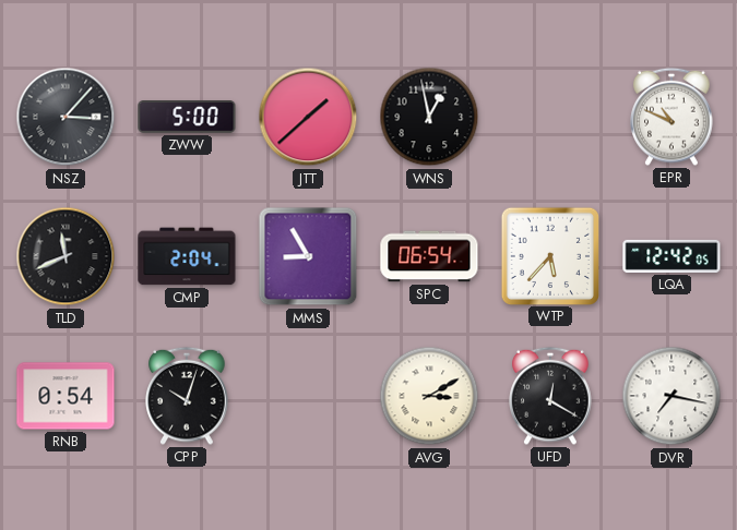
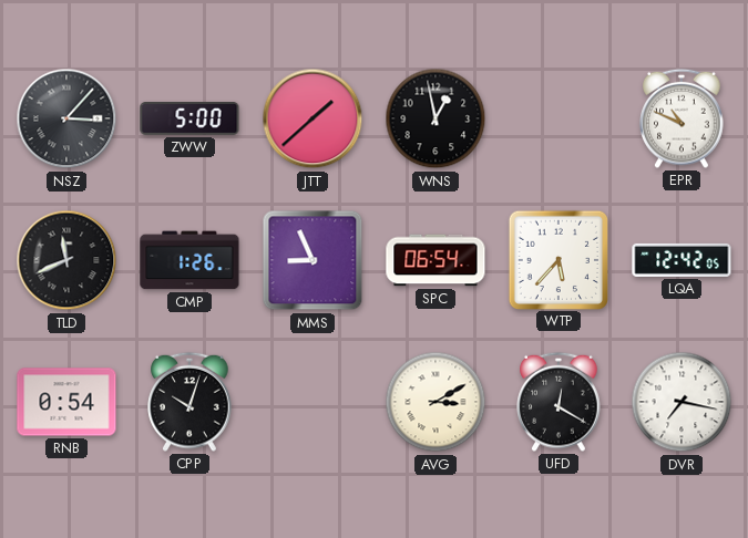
CMP: 2:04 -> 1:26
MMS: 8:55 -> 8:56
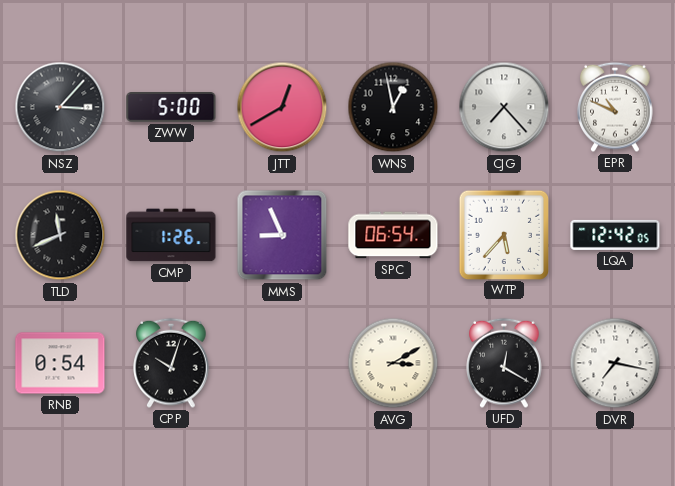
JTT: 1:38 -> 12:40
CJG: none -> 7:23
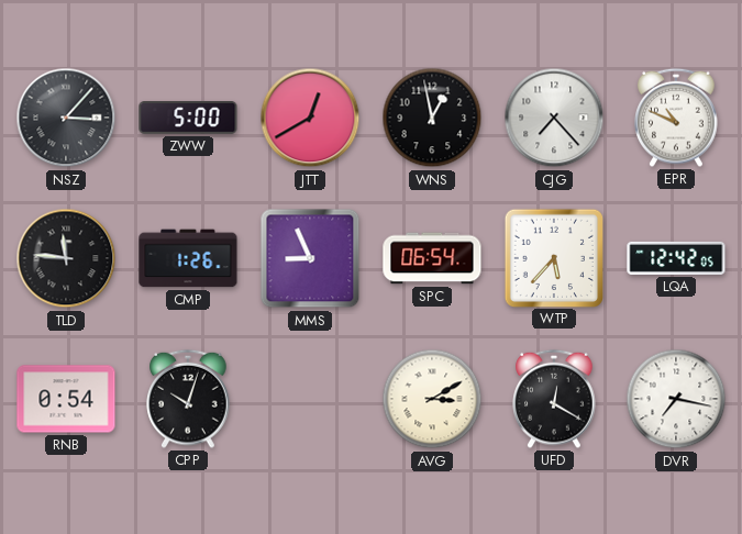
TLD: 11:41 -> 11:46
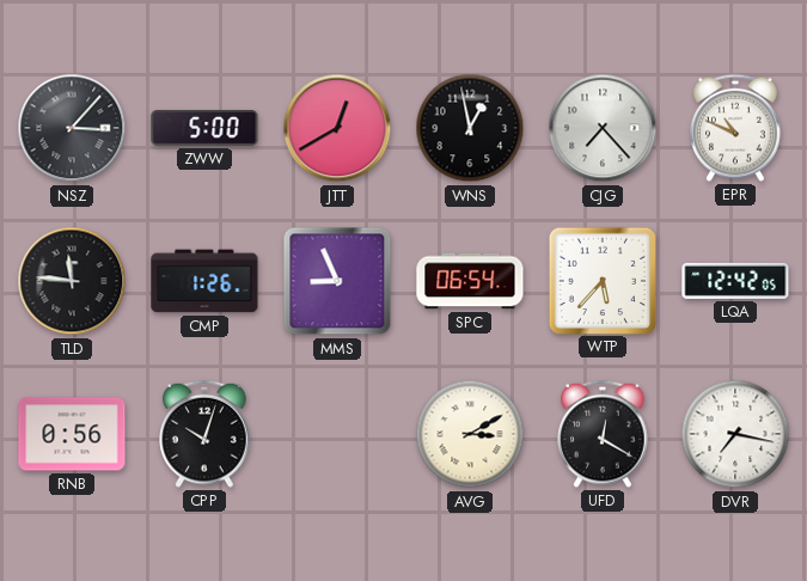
RNB: 0:54 -> 0:56
